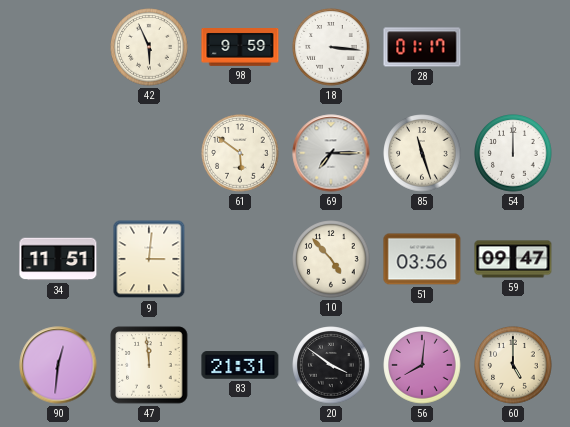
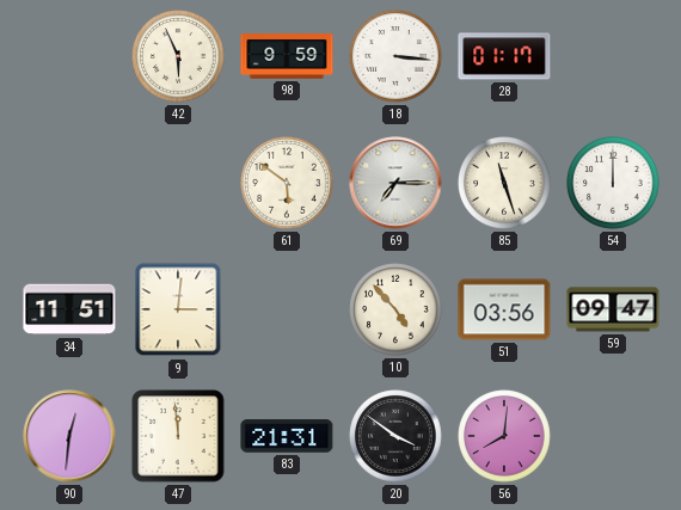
60: 5:00 -> none
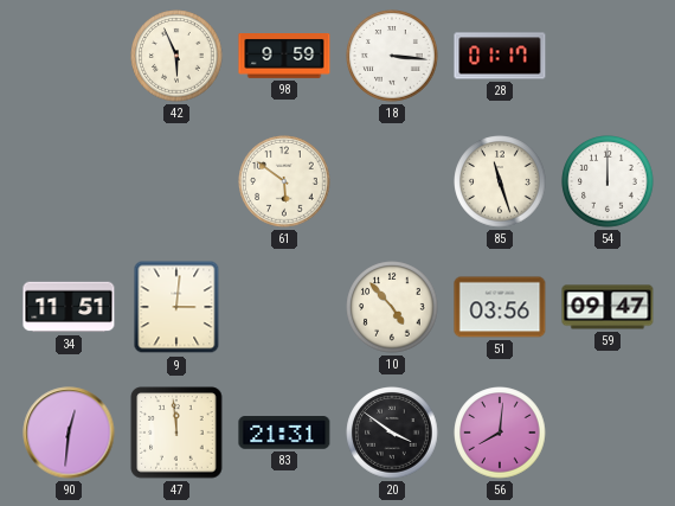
69: 7:15 -> none
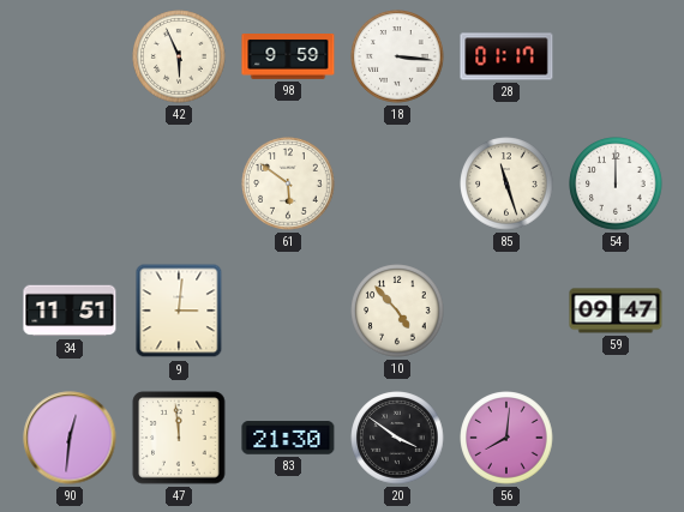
51: 03:56 -> none
83: 21:31 -> 21:30
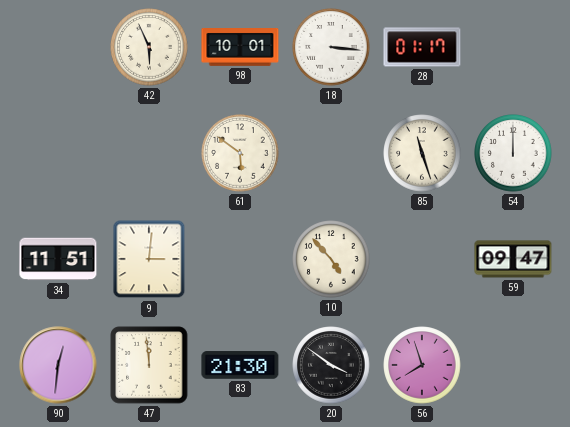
98: 9:59 -> 10:01
56: 8:01 -> 7:57
